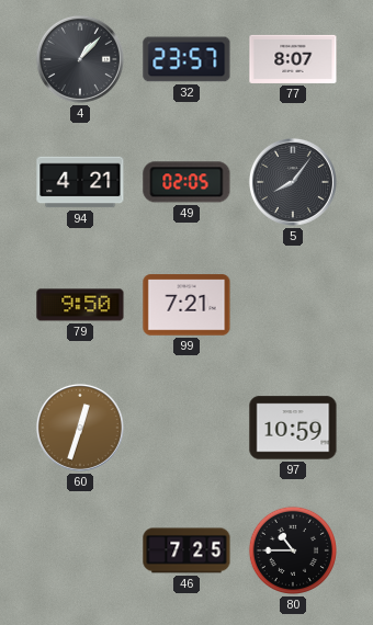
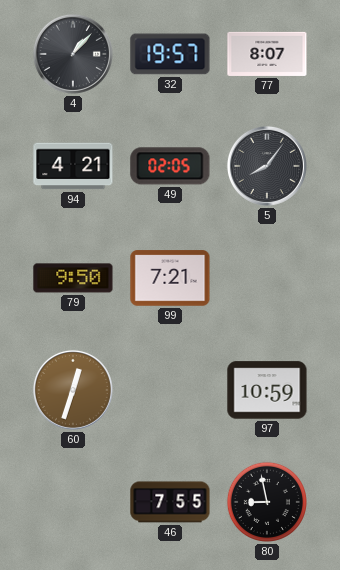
32: 23:57 -> 19:57
46: 7:25 -> 7:55
80: 10:45 -> 8:58
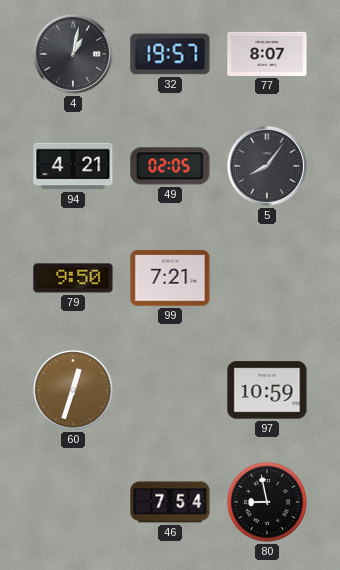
4: 1:07 -> 1:02
46: 7:55 -> 7:54
